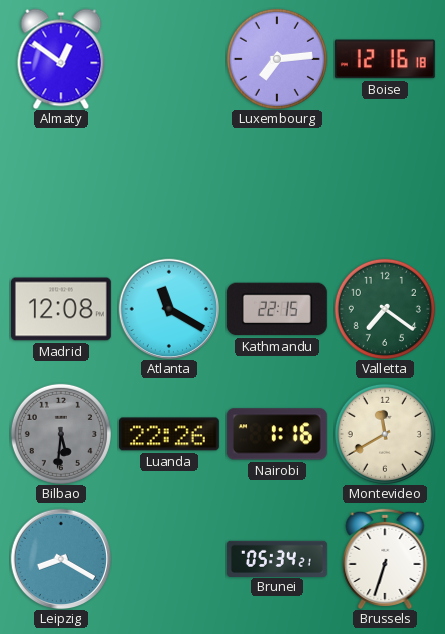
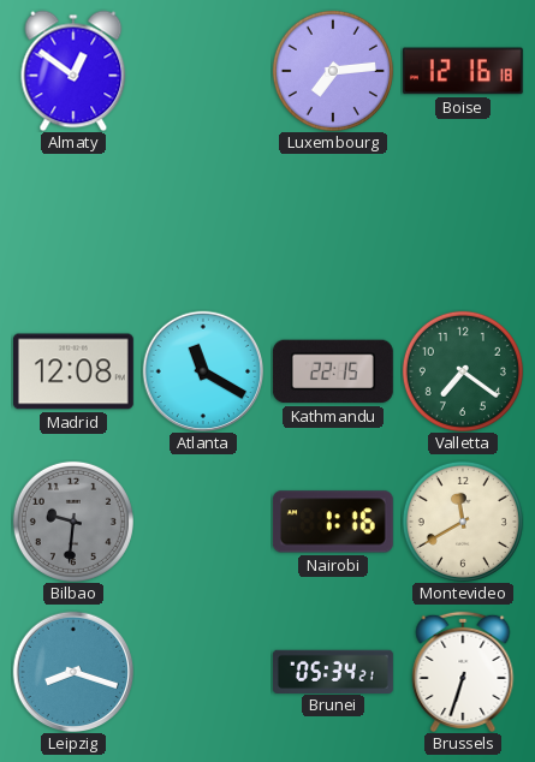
Bilbao: 5:31 -> 9:31
Luanda: 22:26 -> none
Leipzig: 8:20 -> 8:18
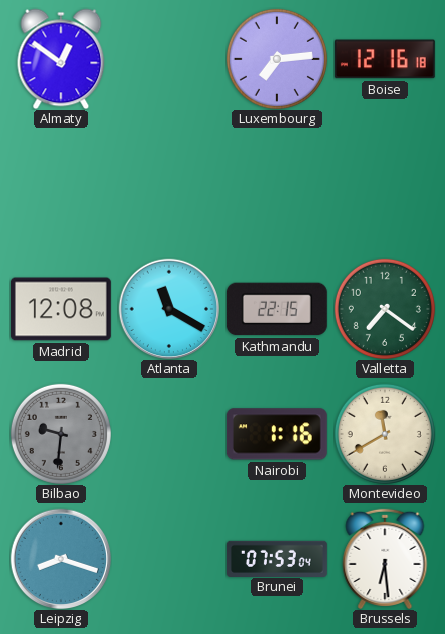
Brunei: 05:34 -> 07:53
Brussels: 6:33 -> 6:29
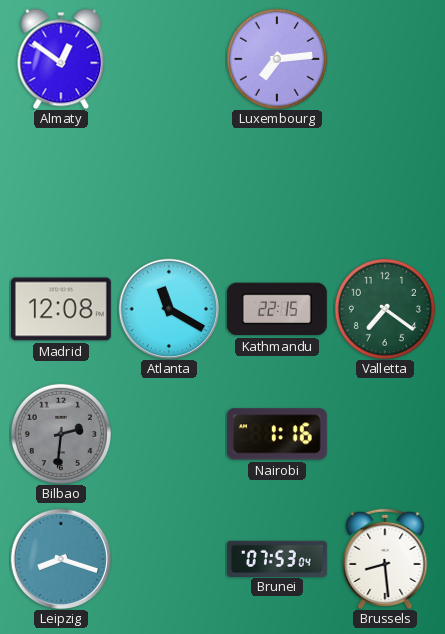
Boise: 12:16 -> none
Bilbao: 9:31 -> 2:31
Montevideo: 11:40 -> none
Brussels: 6:29 -> 8:29
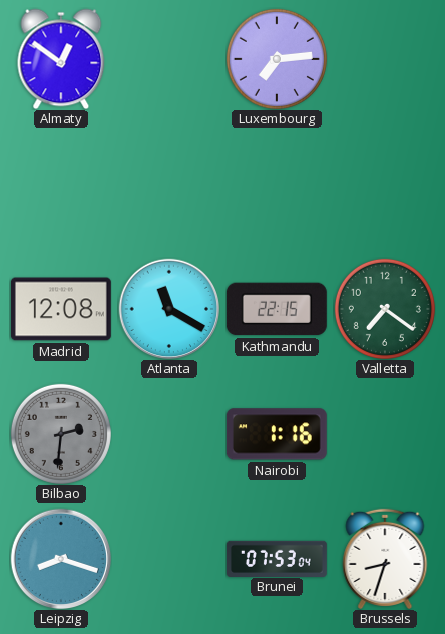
Brussels: 8:29 -> 8:33
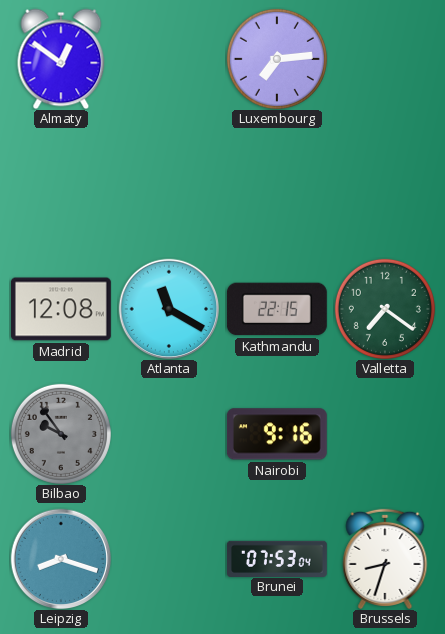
Bilbao: 2:31 -> 9:54
Nairobi: 1:16 -> 9:16
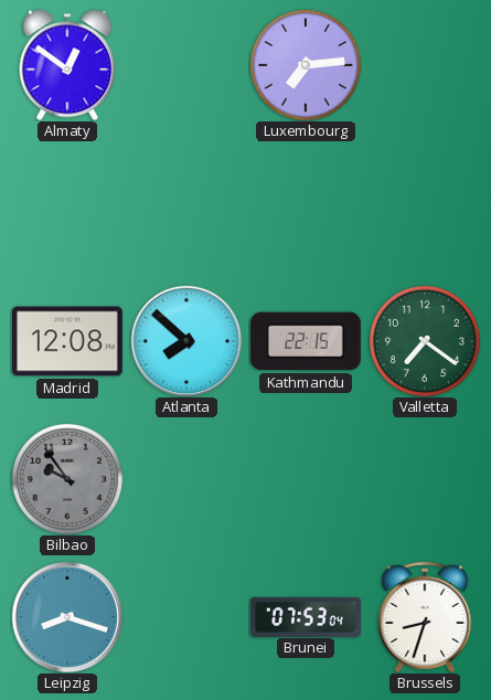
Atlanta: 11:20 -> 7:52
Nairobi: 9:16 -> none
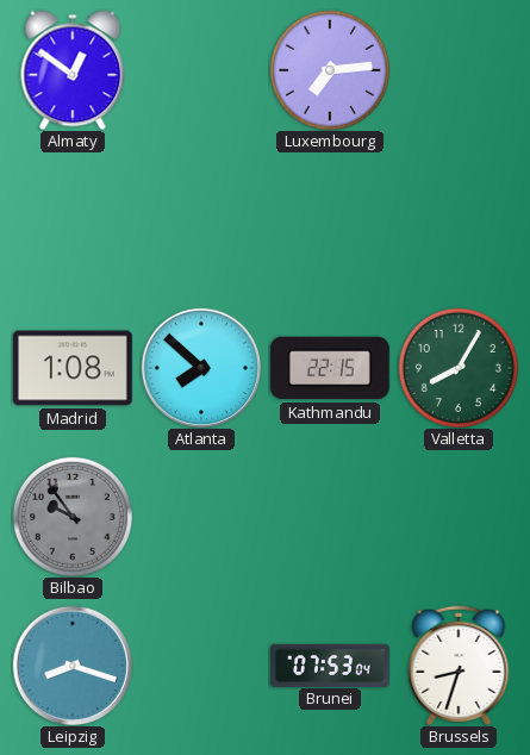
Madrid: 12:08 -> 1:08
Valletta: 7:21 -> 8:05
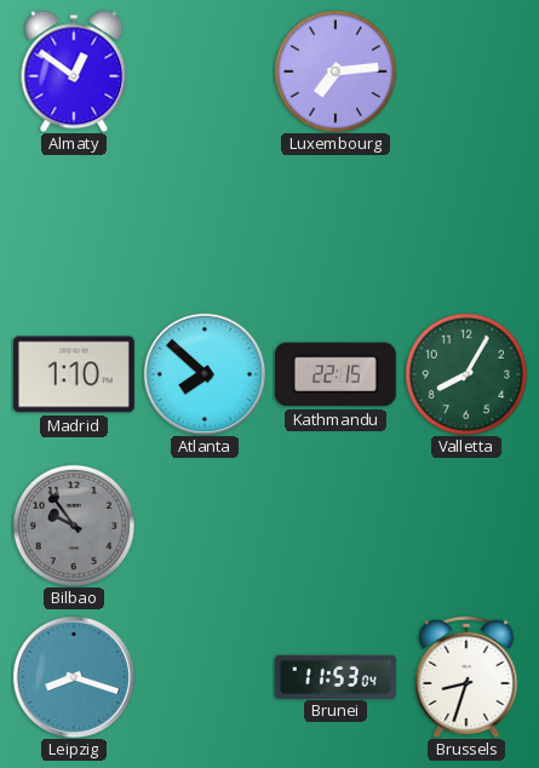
Madrid: 1:08 -> 1:10
Brunei: 07:53 -> 11:53
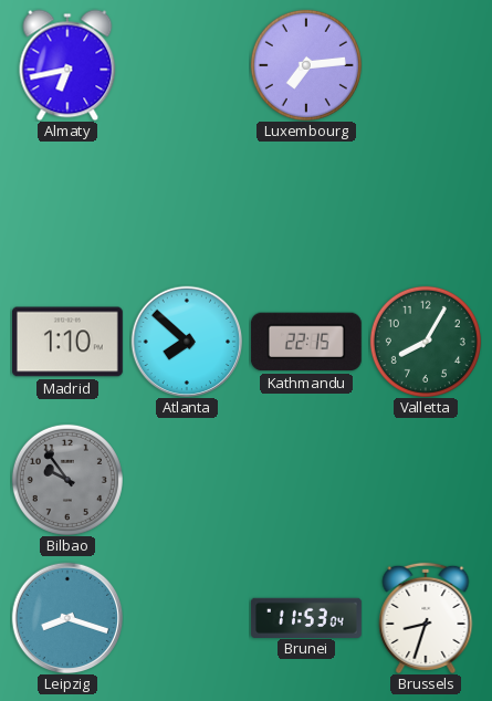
Almaty: 12:51 -> 6:43
